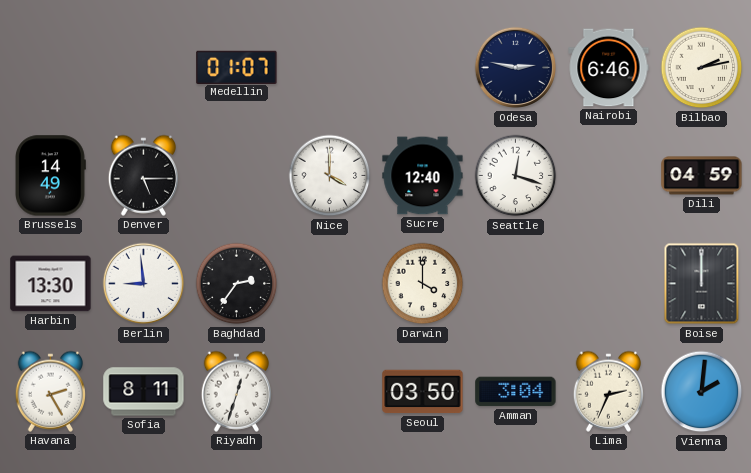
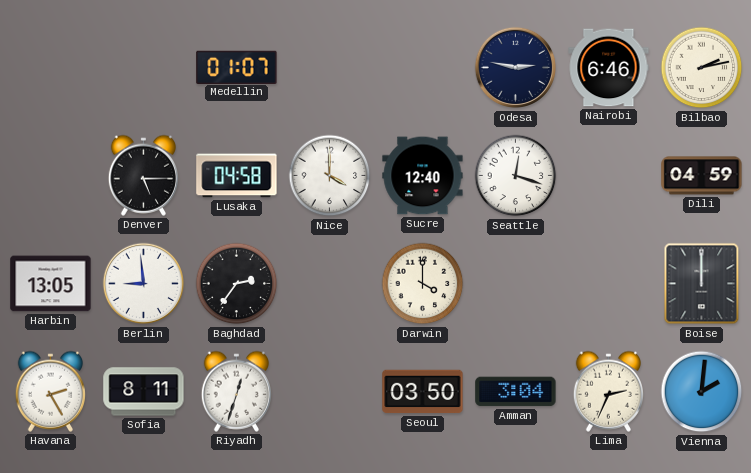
Brussels: 14:49 -> none
Lusaka: none -> 04:58
Harbin: 13:30 -> 13:05
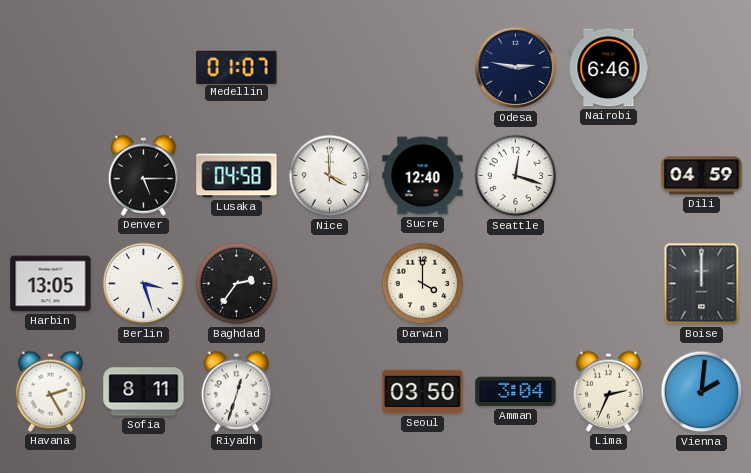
Bilbao: 2:13 -> none
Berlin: 8:59 -> 3:27
